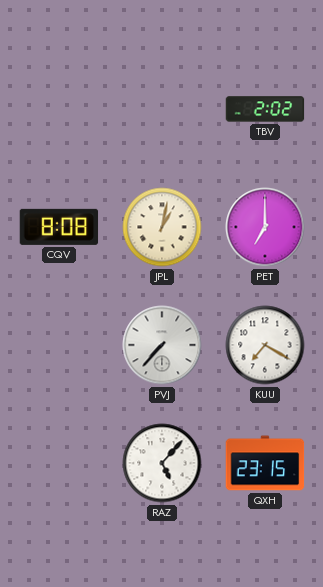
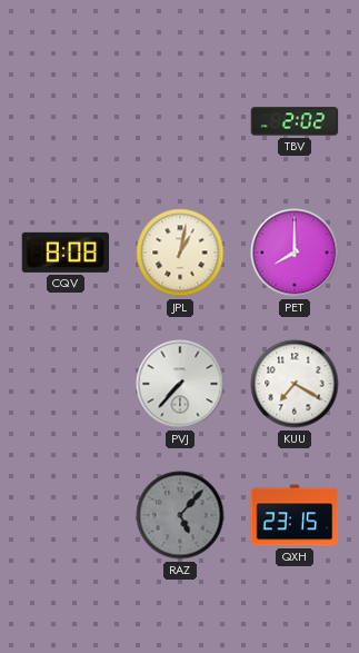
PET: 7:00 -> 8:00
RAZ dial: white -> grey
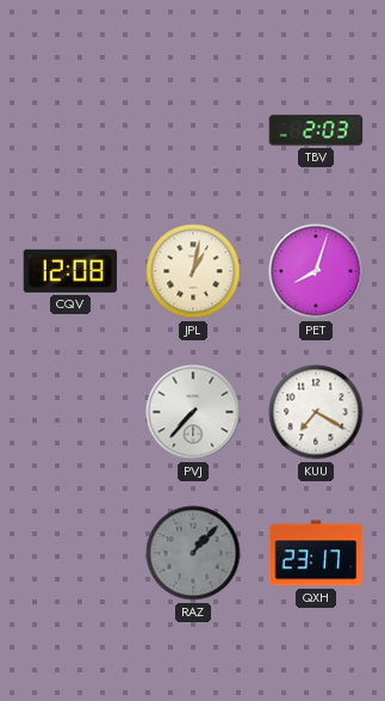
TBV: 2:02 -> 2:03
CQV: 8:08 -> 12:08
PET: 8:00 -> 8:03
RAZ: 5:07 -> 1:07
QXH: 23:15 -> 23:17
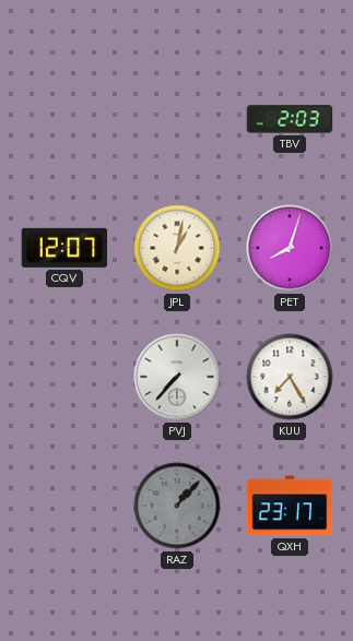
CQV: 12:08 -> 12:07
KUU: 7:20 -> 7:25
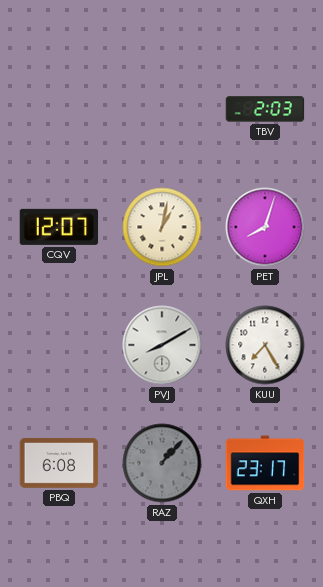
PVJ: 7:37 -> 8:10
PBQ: none -> 6:08
